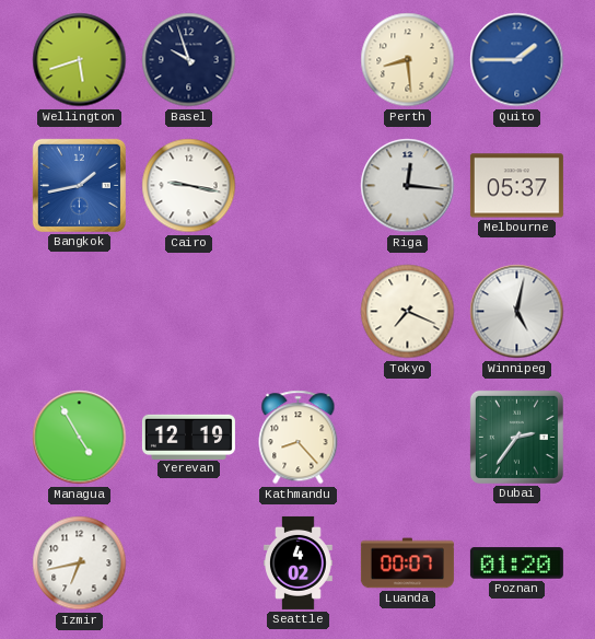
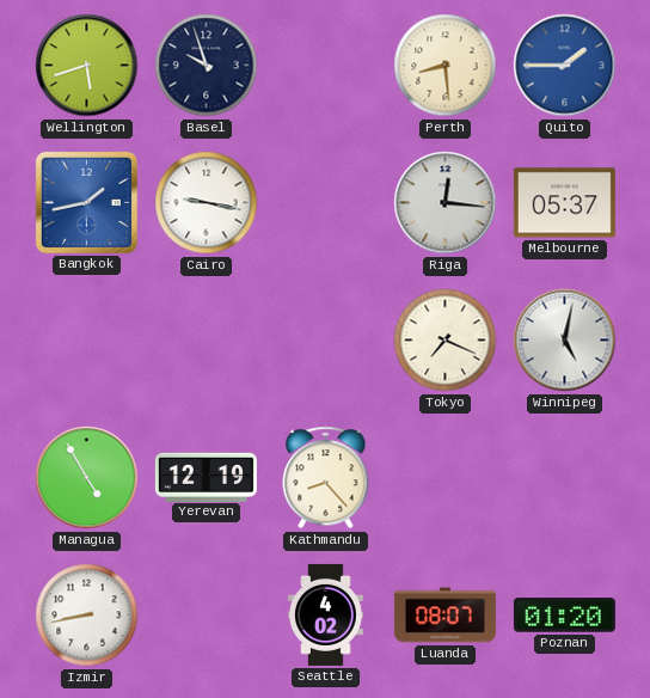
Dubai: 2:36 -> none
Izmir: 6:43 -> 8:43
Luanda: 00:07 -> 08:07
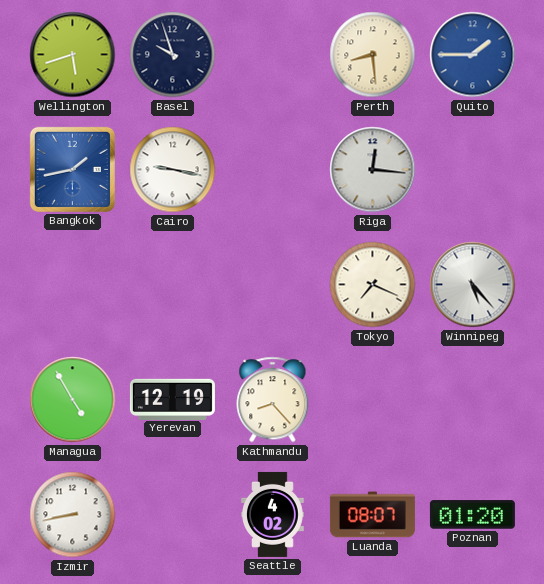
Melbourne: 05:37 -> none
Winnipeg: 5:02 -> 5:23
